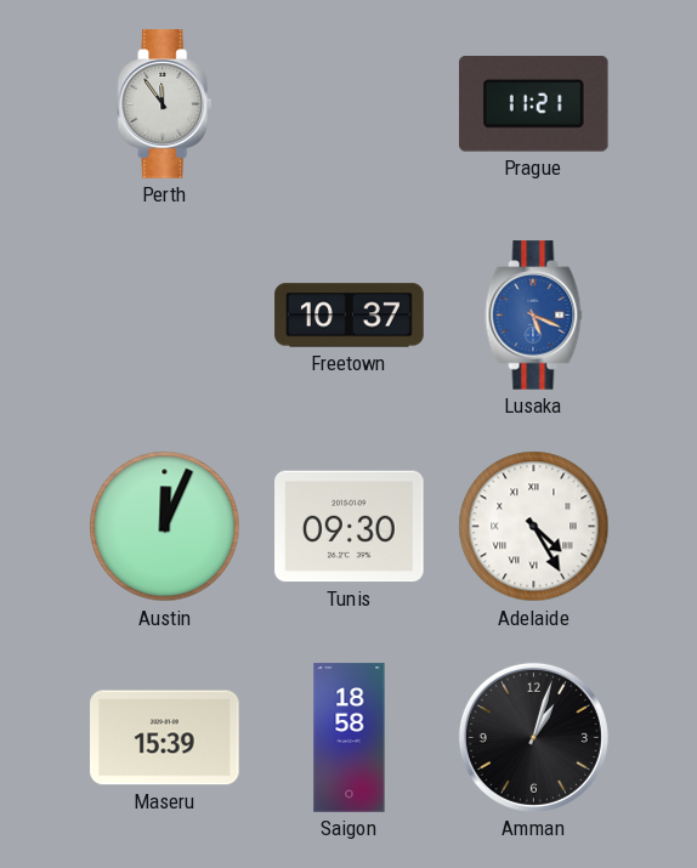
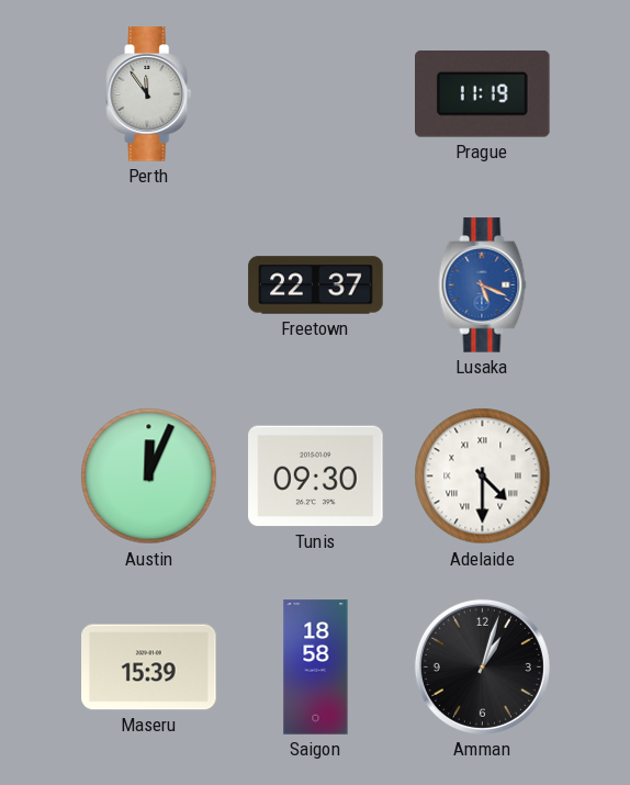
Prague: 11:21 -> 11:19
Freetown: 10:37 -> 22:37
Adelaide: 4:25 -> 4:30
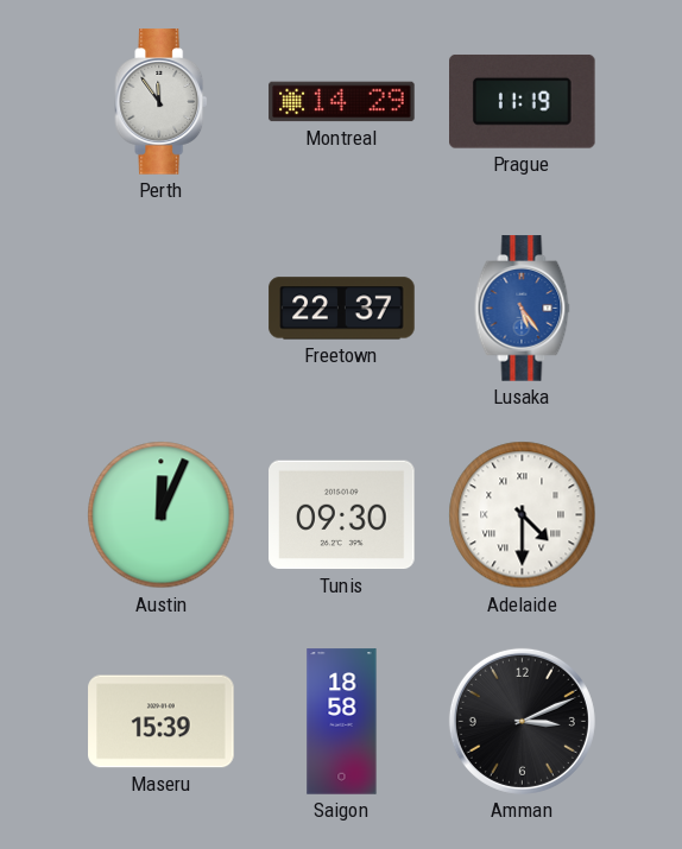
Montreal: none -> 14:29
Lusaka: 5:19 -> 5:24
Amman: 1:03 -> 3:11
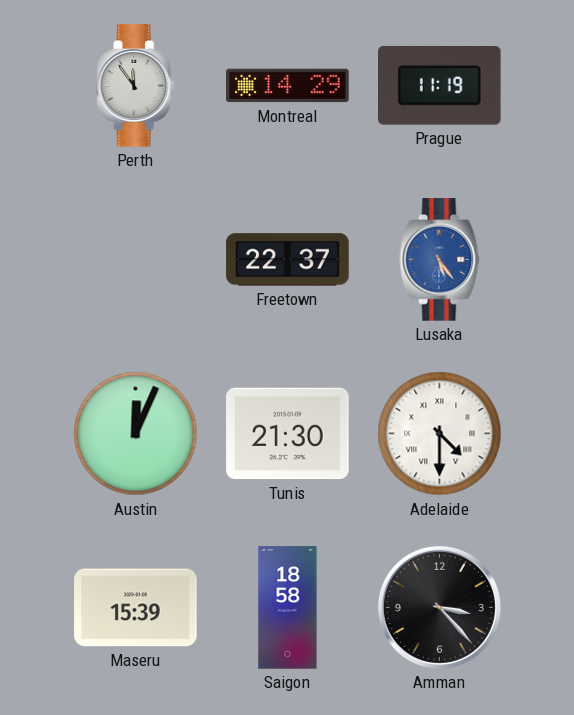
Tunis: 09:30 -> 21:30
Amman: 3:11 -> 3:23
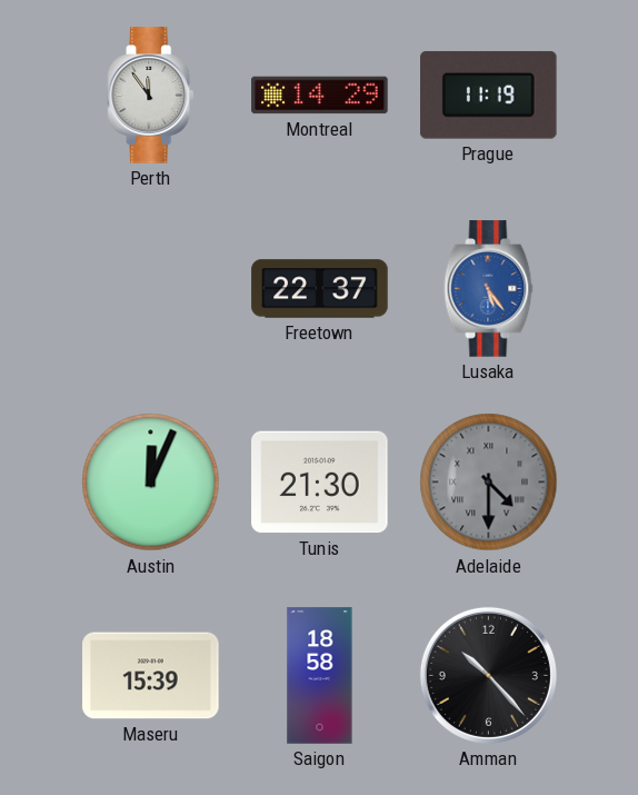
Adelaide dial: white -> grey
Amman: 3:23 -> 10:23
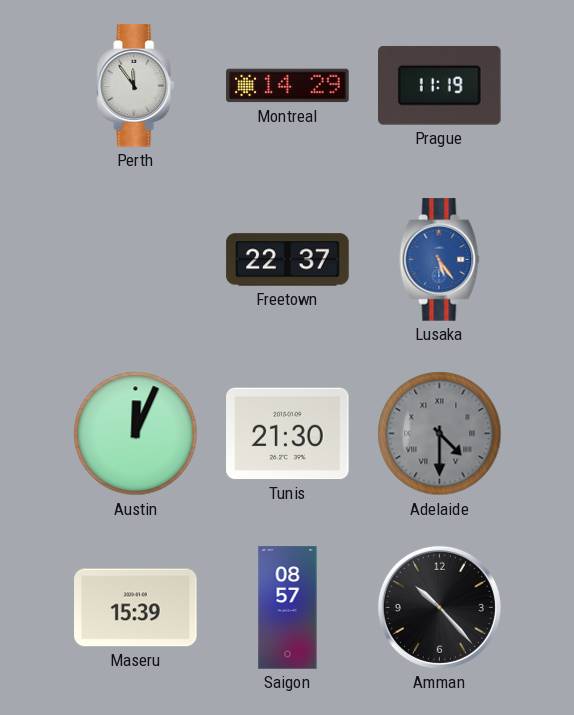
Saigon: 18:58 -> 08:57
